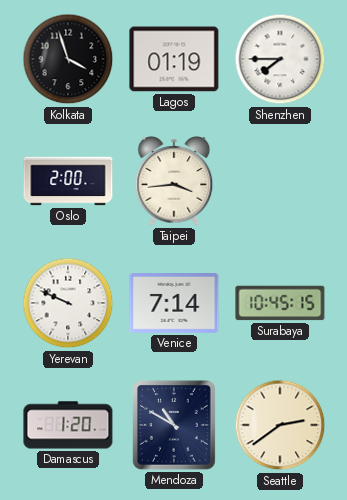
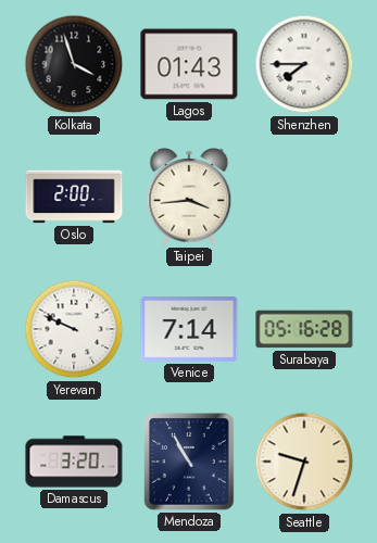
Lagos: 01:19 -> 01:43
Surabaya: 10:45 -> 05:16
Damascus: 1:20 -> 3:20
Mendoza: 10:50 -> 10:55
Seattle: 2:39 -> 9:33
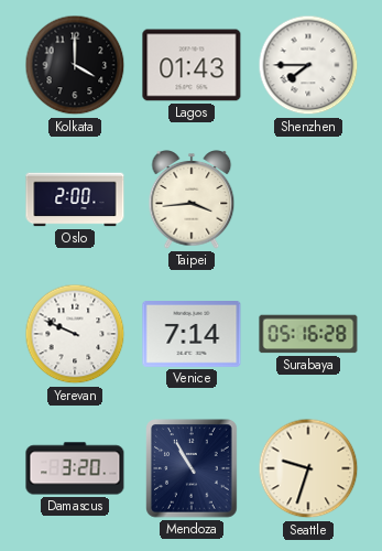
Kolkata: 3:57 -> 4:00
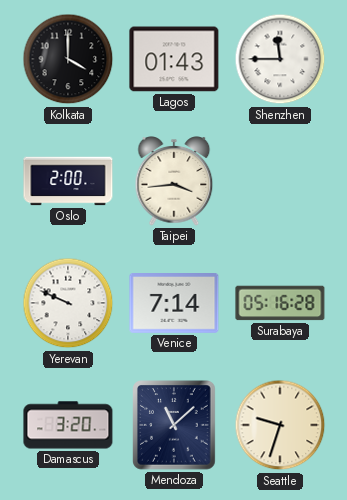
Shenzhen: 7:45 -> 11:45
Mendoza: 10:55 -> 11:08
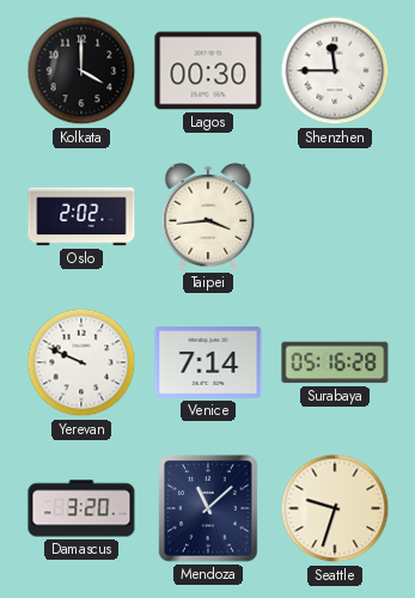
Lagos: 01:43 -> 00:30
Oslo: 2:00 -> 2:02
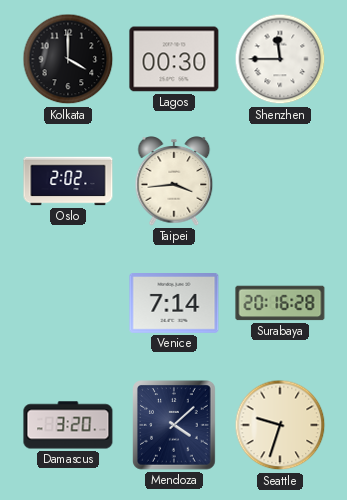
Yerevan: 9:49 -> none
Surabaya: 05:16 -> 20:16
Mendoza: 11:08 -> 4:08
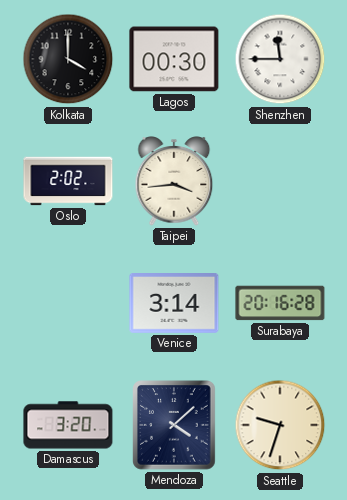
Venice: 7:14 -> 3:14
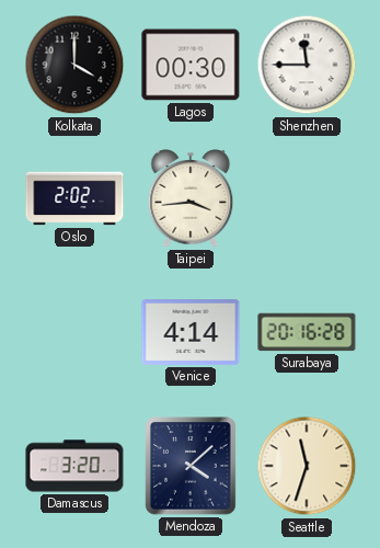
Venice: 3:14 -> 4:14
Seattle: 9:33 -> 11:33
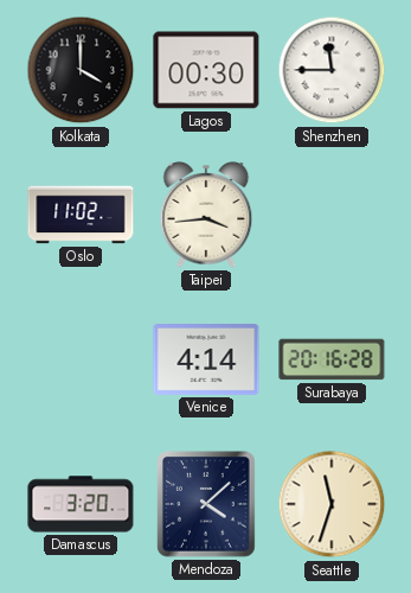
Oslo: 2:02 -> 11:02
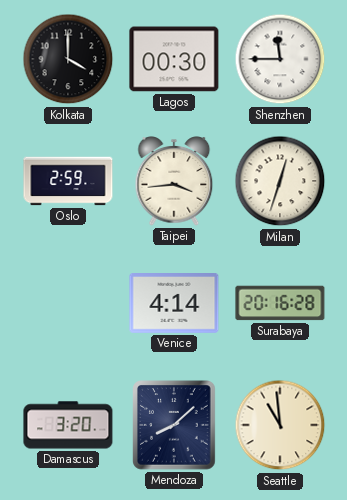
Oslo: 11:02 -> 2:59
Milan: none -> 12:33
Mendoza: 4:08 -> 8:08
Seattle: 11:33 -> 10:59
